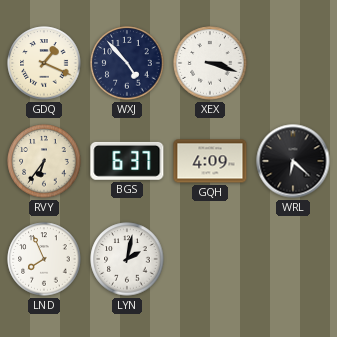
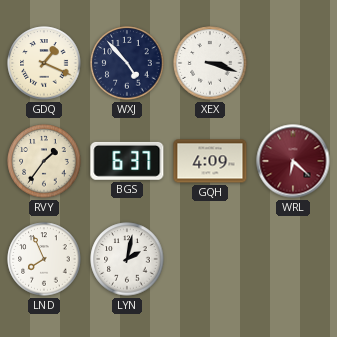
RVY: 6:36 -> 1:36
WRL dial: black -> burgundy
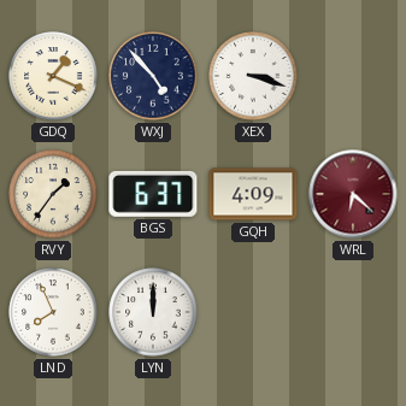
LYN: 2:02 -> 12:00
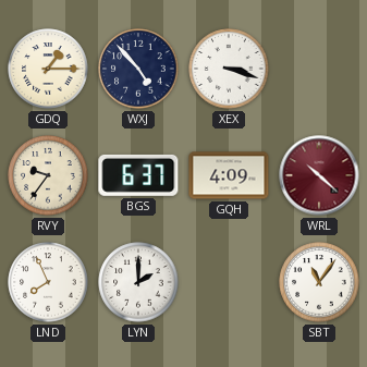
GDQ: 1:19 -> 1:15
RVY: 1:36 -> 9:36
WRL: 6:22 -> 10:22
LYN: 12:00 -> 2:00
SBT: none -> 11:06
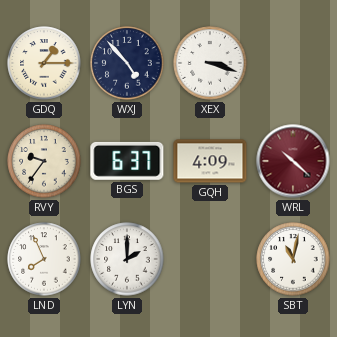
SBT: 11:06 -> 11:02
